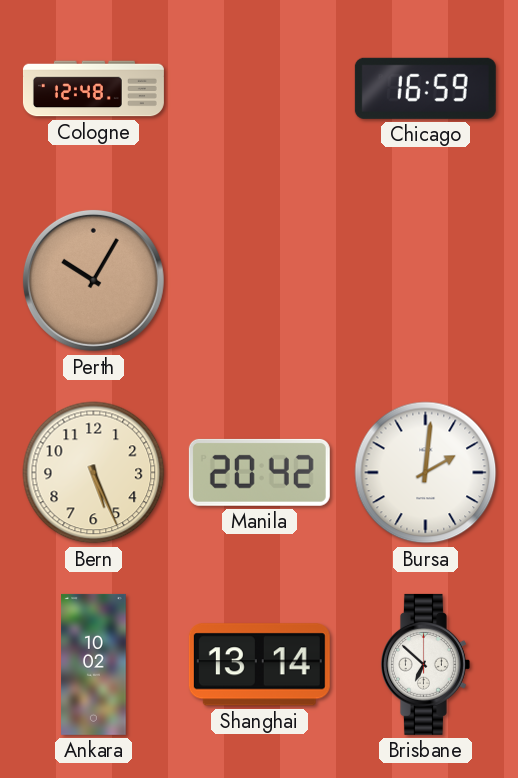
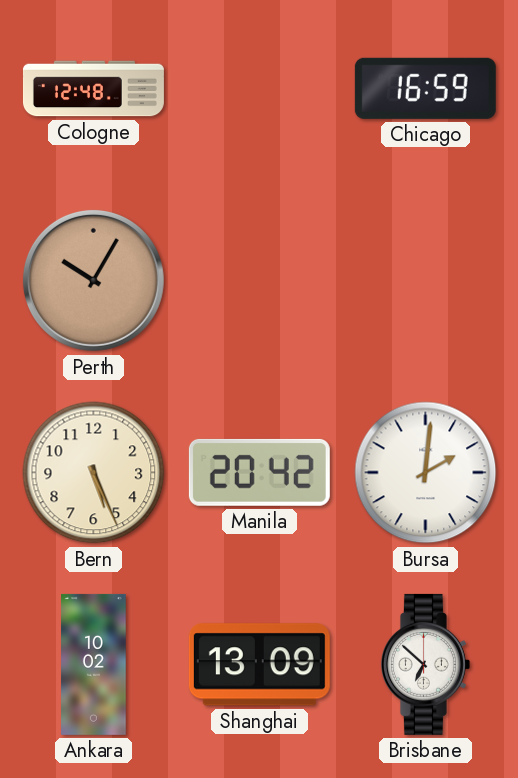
Shanghai: 13:14 -> 13:09
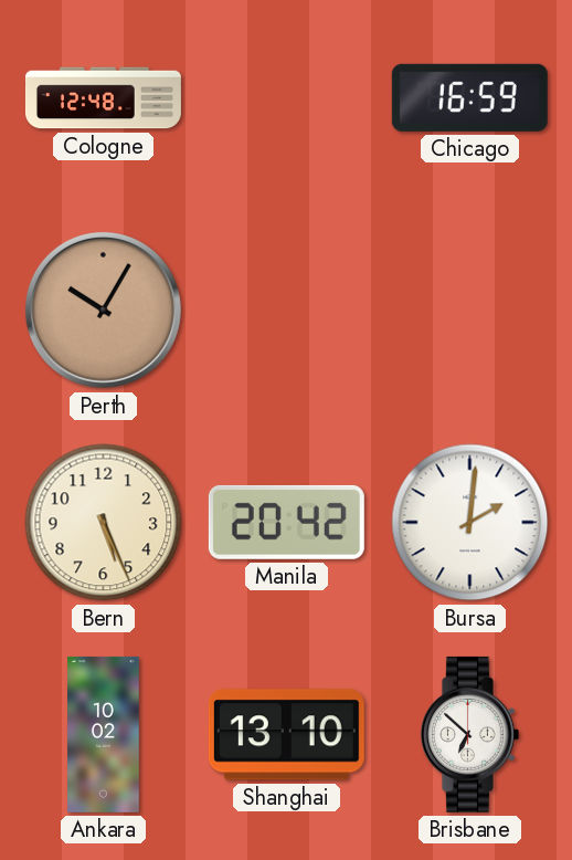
Shanghai: 13:09 -> 13:10
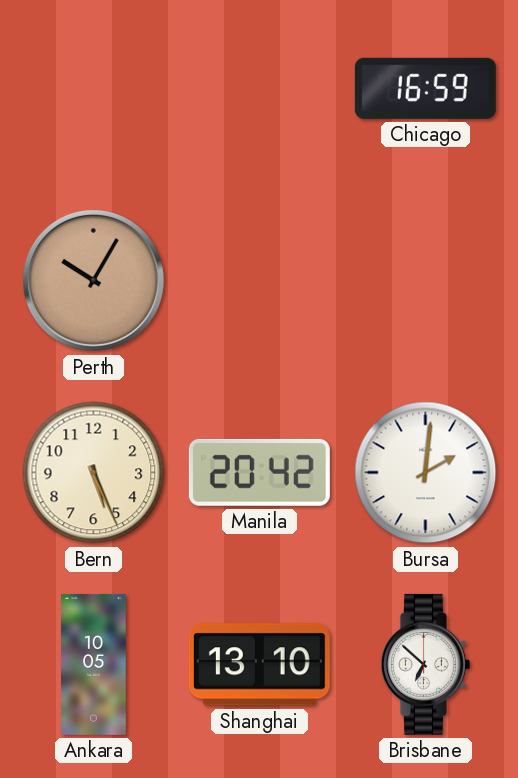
Cologne: 12:48 -> none
Ankara: 10:02 -> 10:05
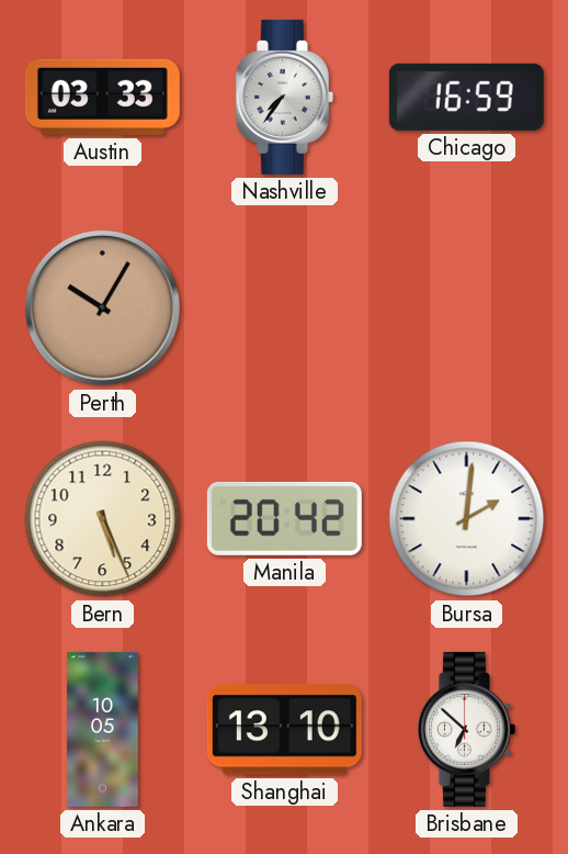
Austin: none -> 03:33
Nashville: none -> 7:36
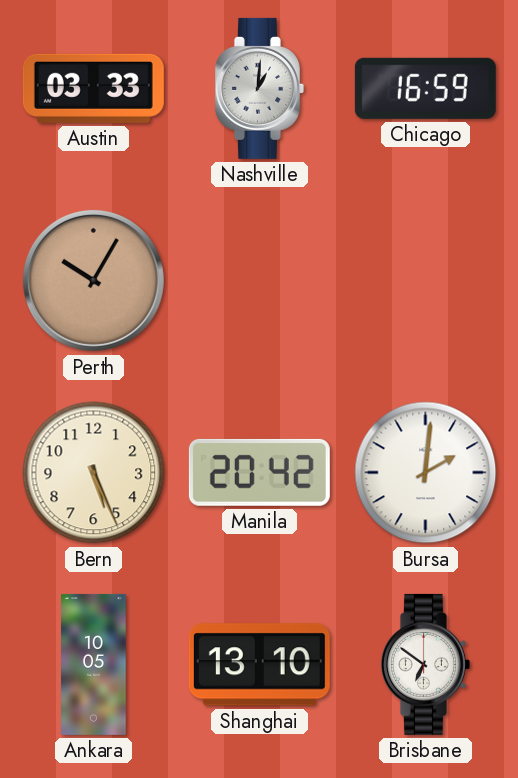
Nashville: 7:36 -> 1:01
Brisbane: 6:52 -> 6:51
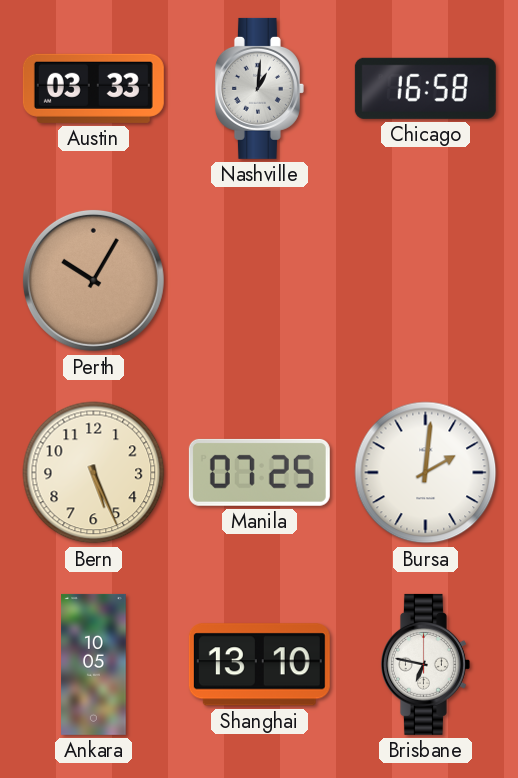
Chicago: 16:59 -> 16:58
Manila: 20:42 -> 07:25
Brisbane: 6:51 -> 6:47
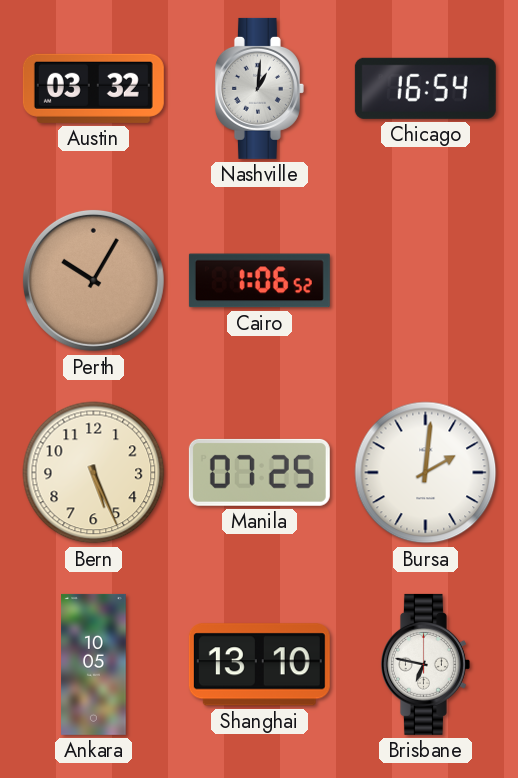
Austin: 03:33 -> 03:32
Chicago: 16:58 -> 16:54
Cairo: none -> 1:06
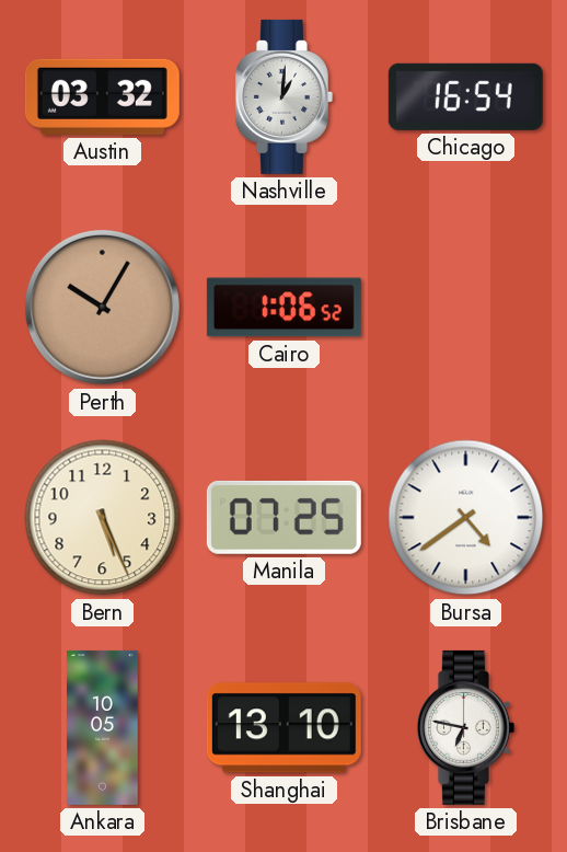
Bursa: 2:01 -> 4:39
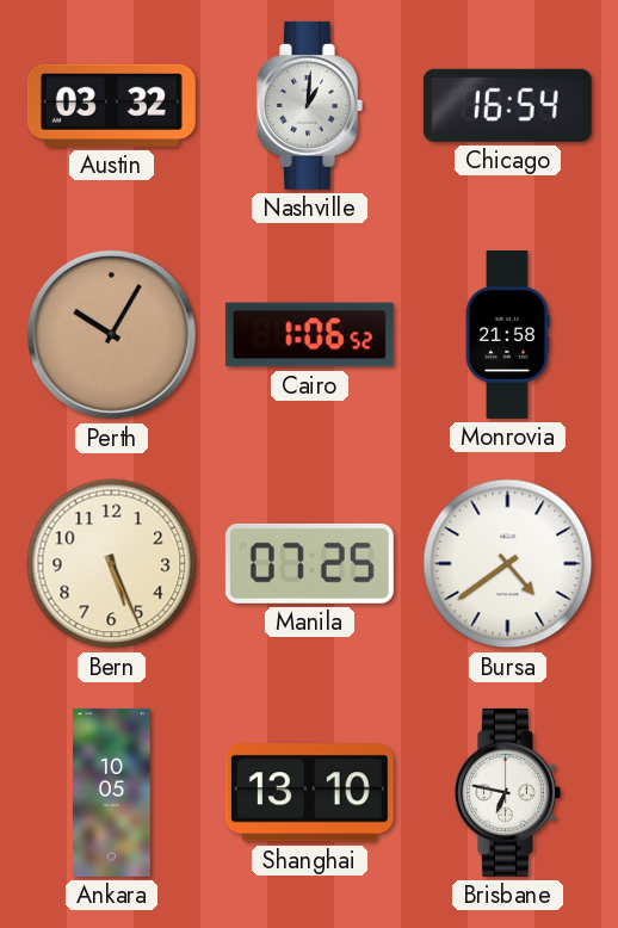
Monrovia: none -> 21:58
